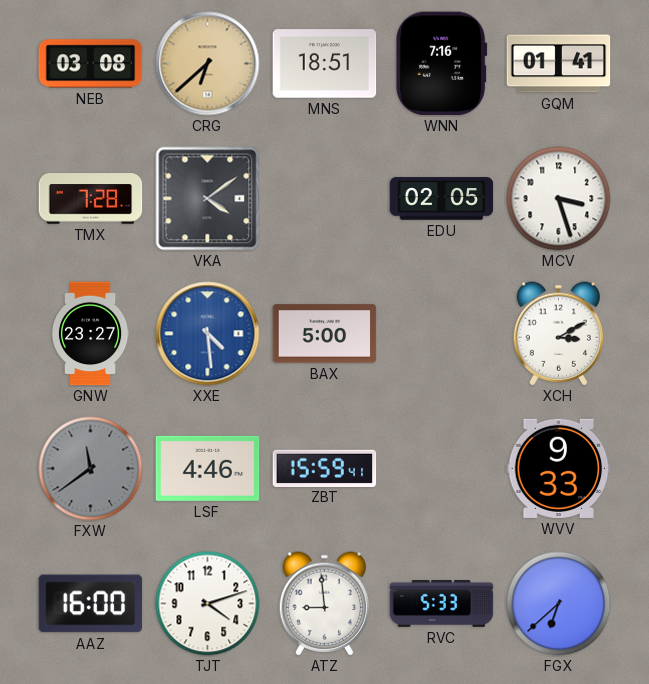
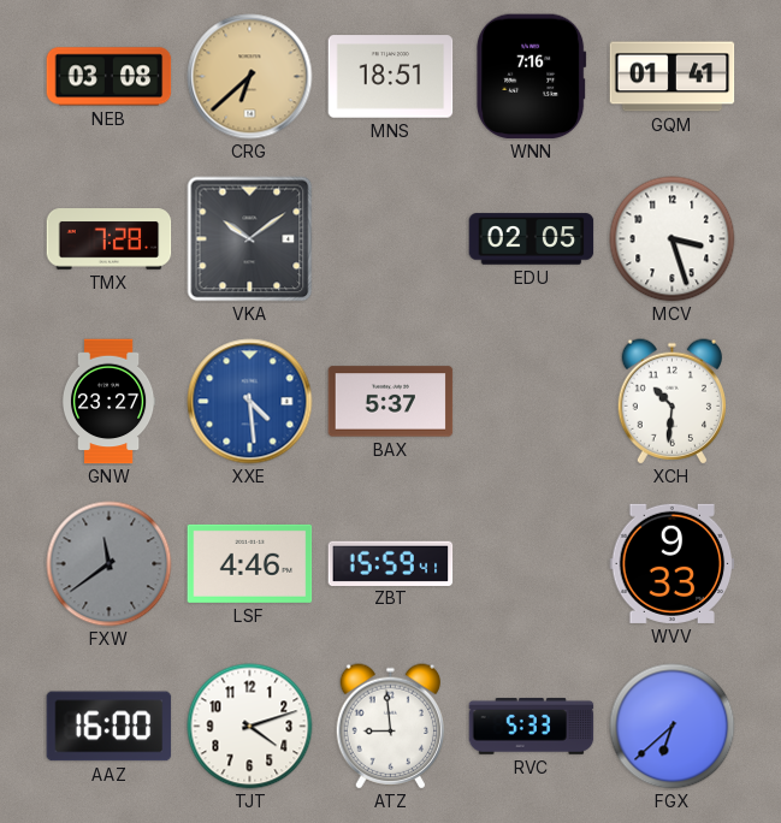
VKA: 4:09 -> 10:09
BAX: 5:00 -> 5:37
XCH: 3:10 -> 10:31
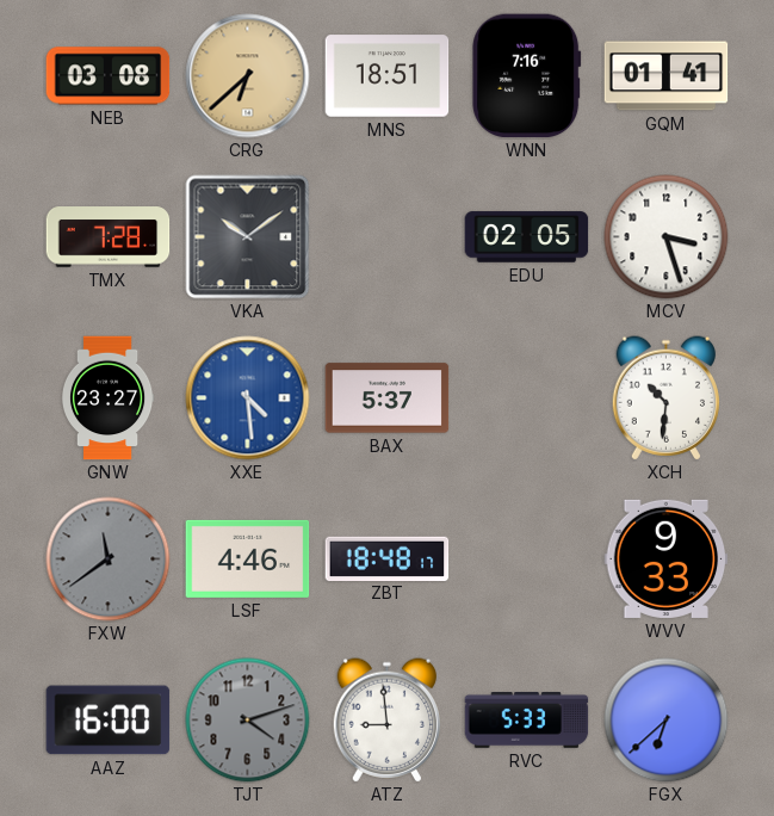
ZBT: 15:59 -> 18:48
TJT dial: white -> grey
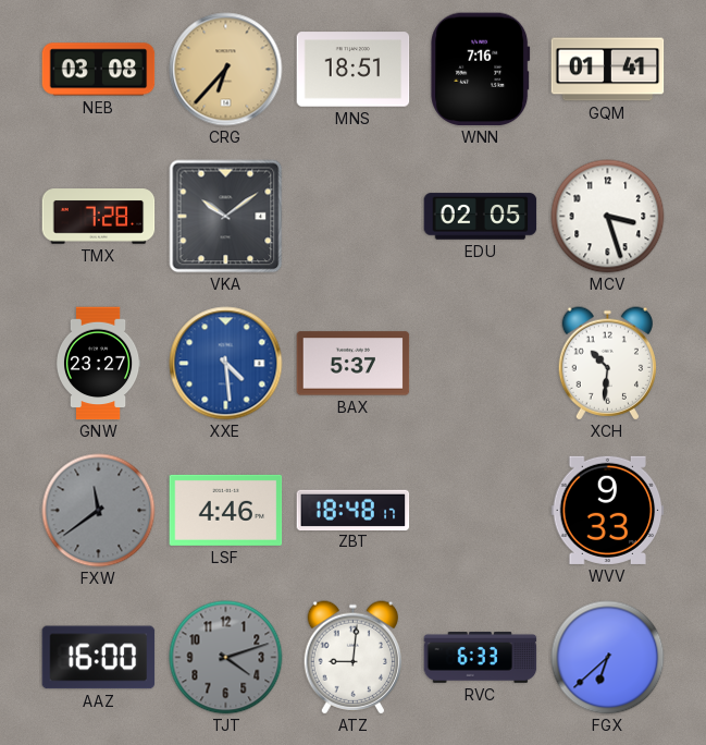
CRG: 6:38 -> 6:37
ATZ: 8:59 -> 9:01
RVC: 5:33 -> 6:33
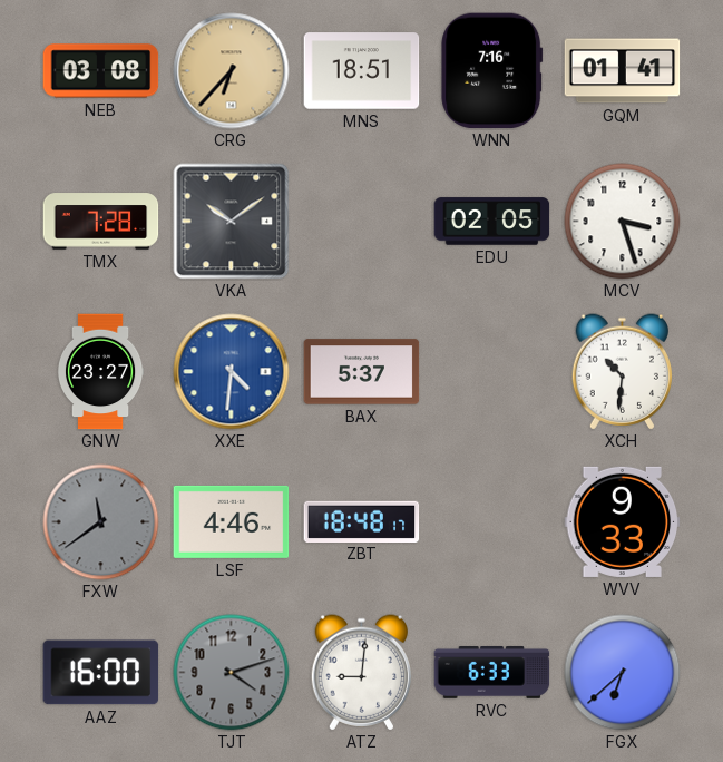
XXE: 4:29 -> 4:31
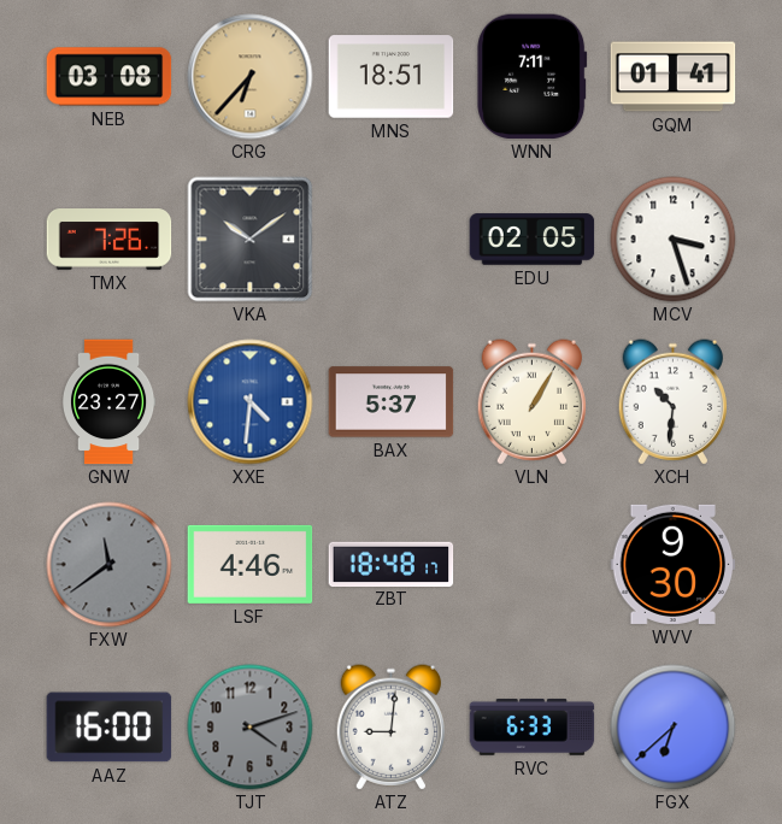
WNN: 7:16 -> 7:11
TMX: 7:28 -> 7:26
VLN: none -> 1:05
WVV: 9:33 -> 9:30
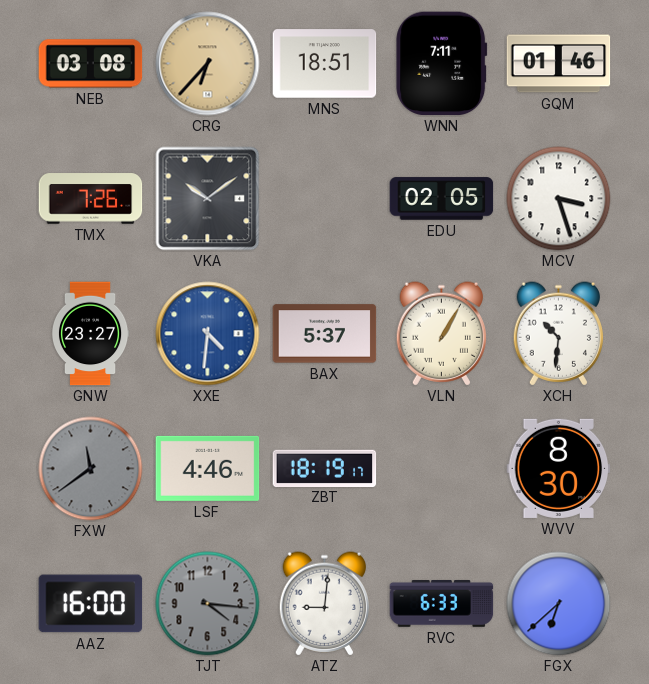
GQM: 01:41 -> 01:46
ZBT: 18:48 -> 18:19
WVV: 9:30 -> 8:30
TJT: 4:12 -> 4:16
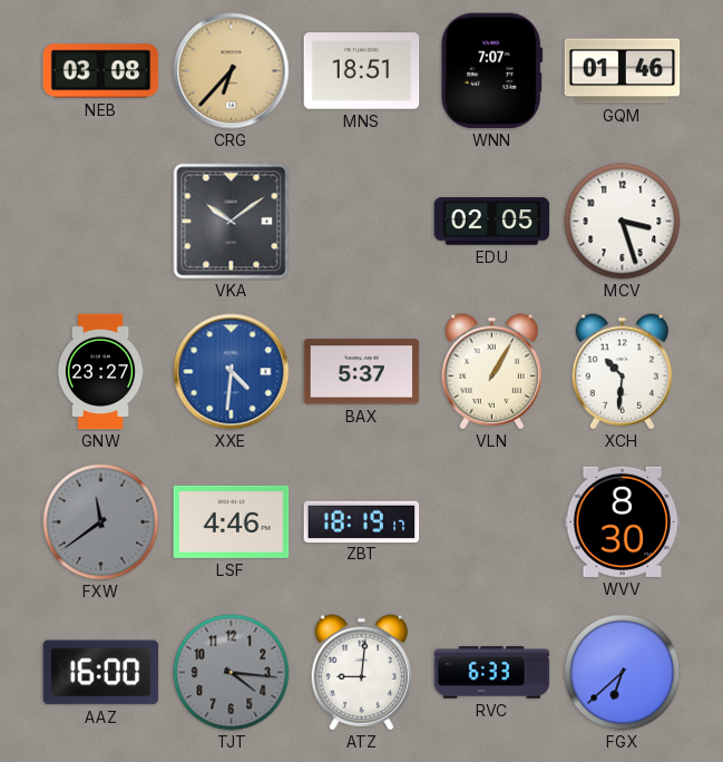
WNN: 7:11 -> 7:07
TMX: 7:26 -> none
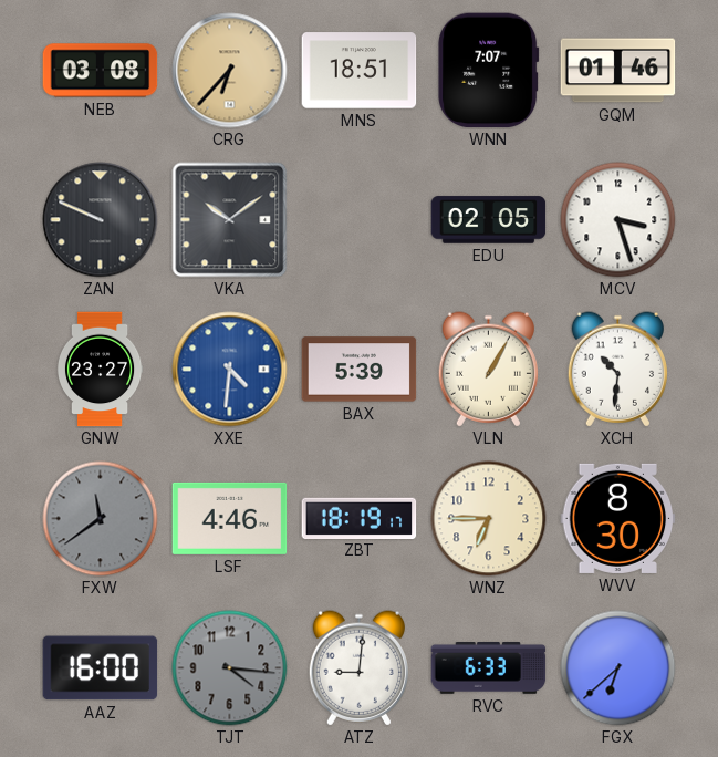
ZAN: none -> 9:49
BAX: 5:37 -> 5:39
WNZ: none -> 6:45
